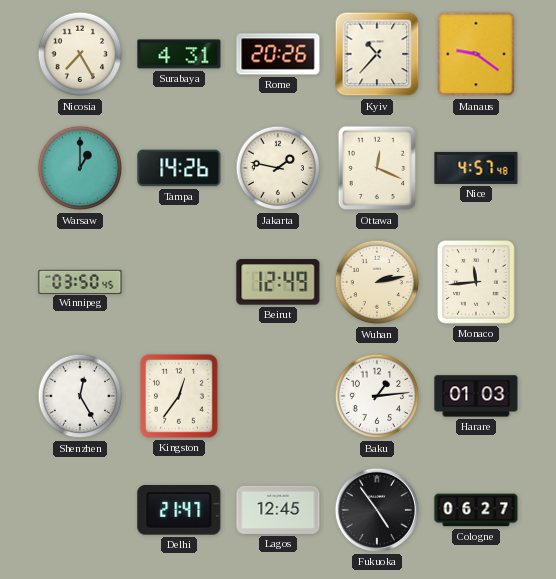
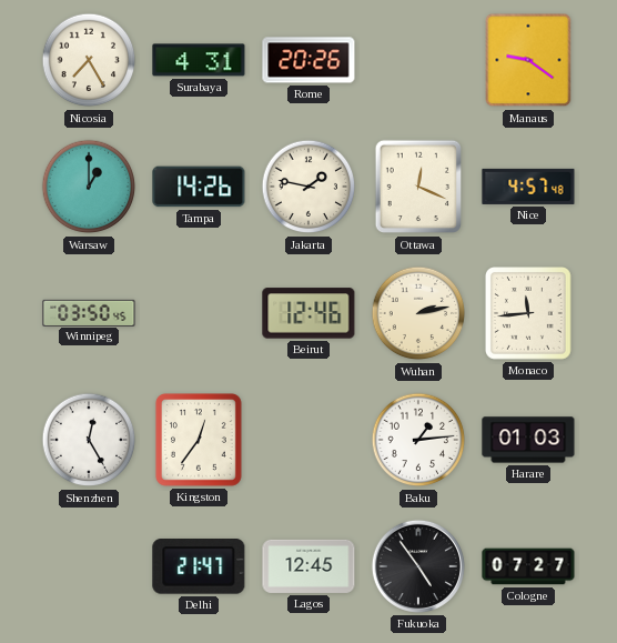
Kyiv: 10:37 -> none
Beirut: 12:49 -> 12:46
Cologne: 06:27 -> 07:27
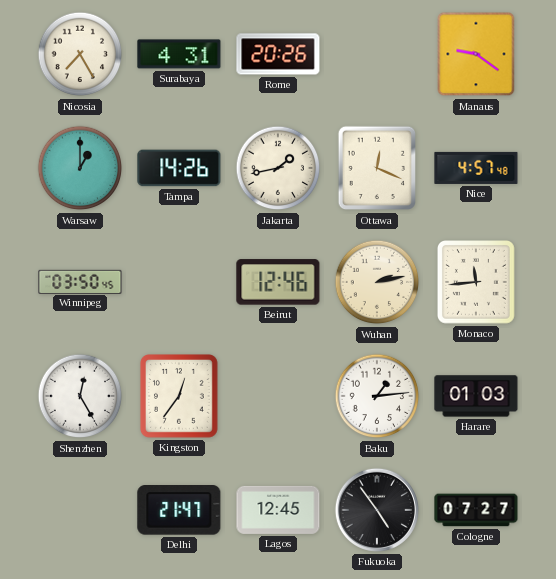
Jakarta: 1:47 -> 1:43
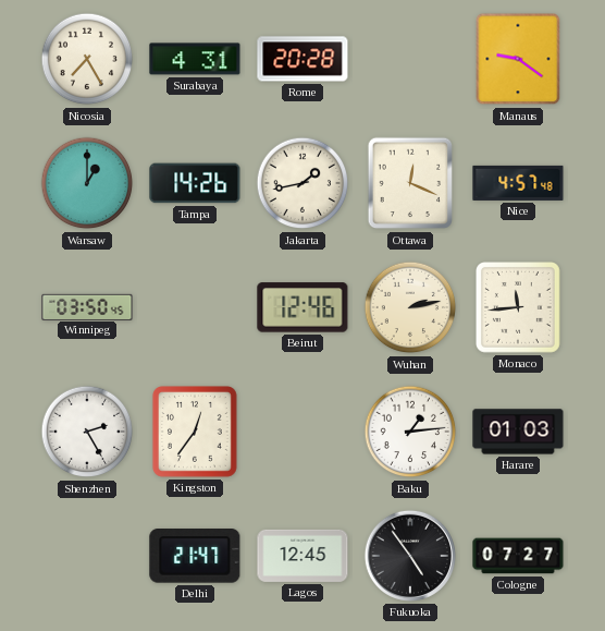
Rome: 20:26 -> 20:28
Shenzhen: 12:25 -> 2:25
